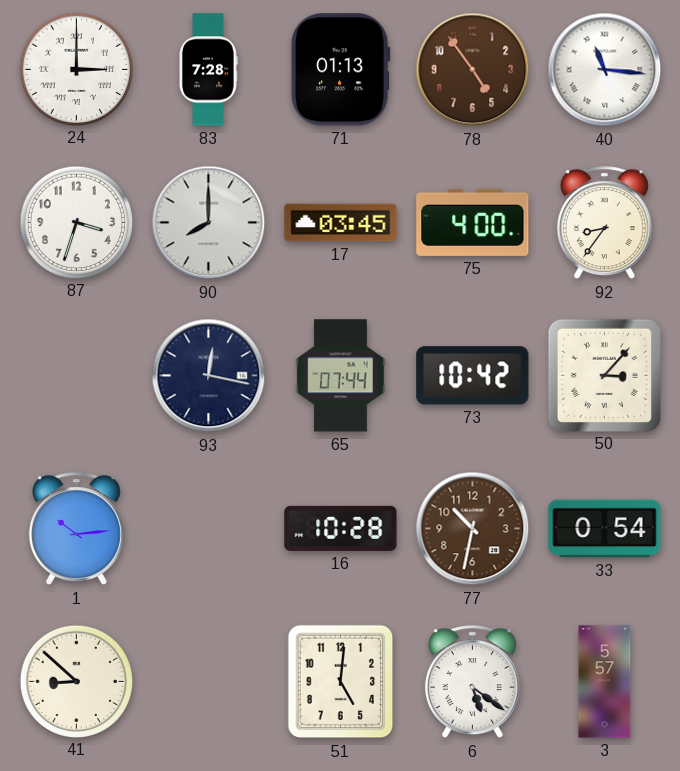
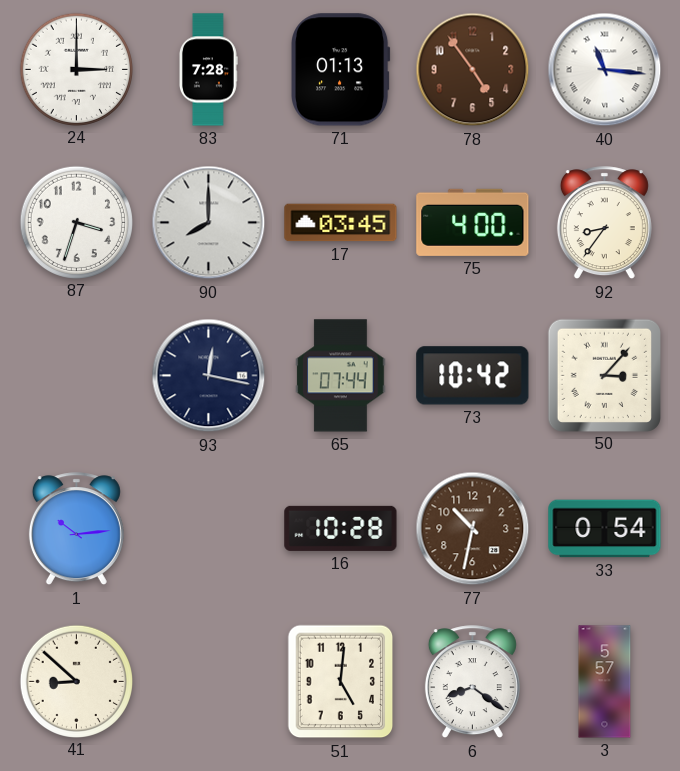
6: 5:21 -> 8:21
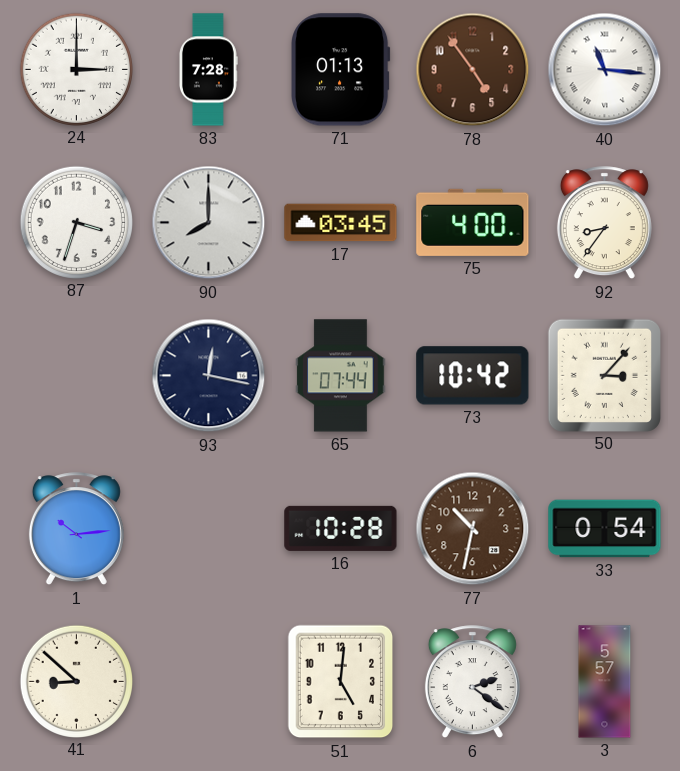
6: 8:21 -> 2:21
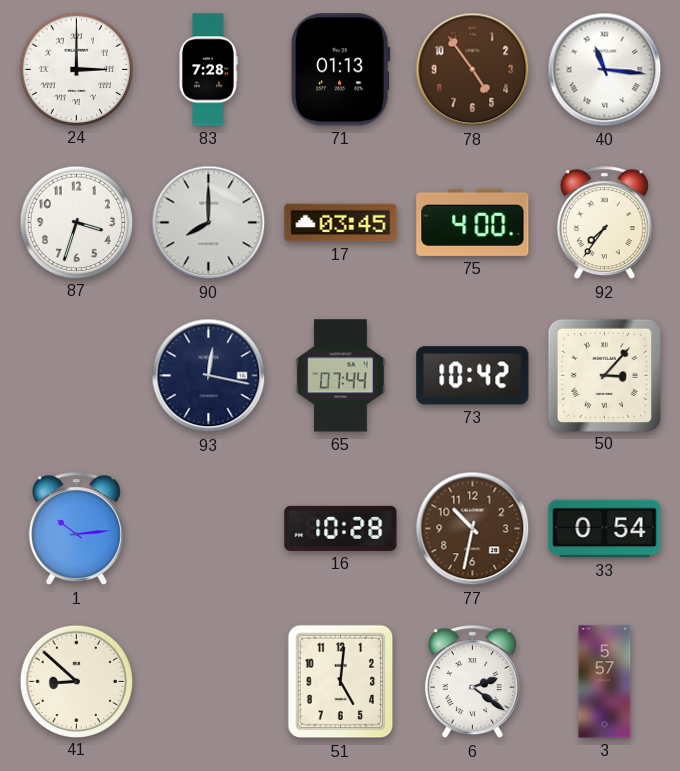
92: 8:36 -> 7:36
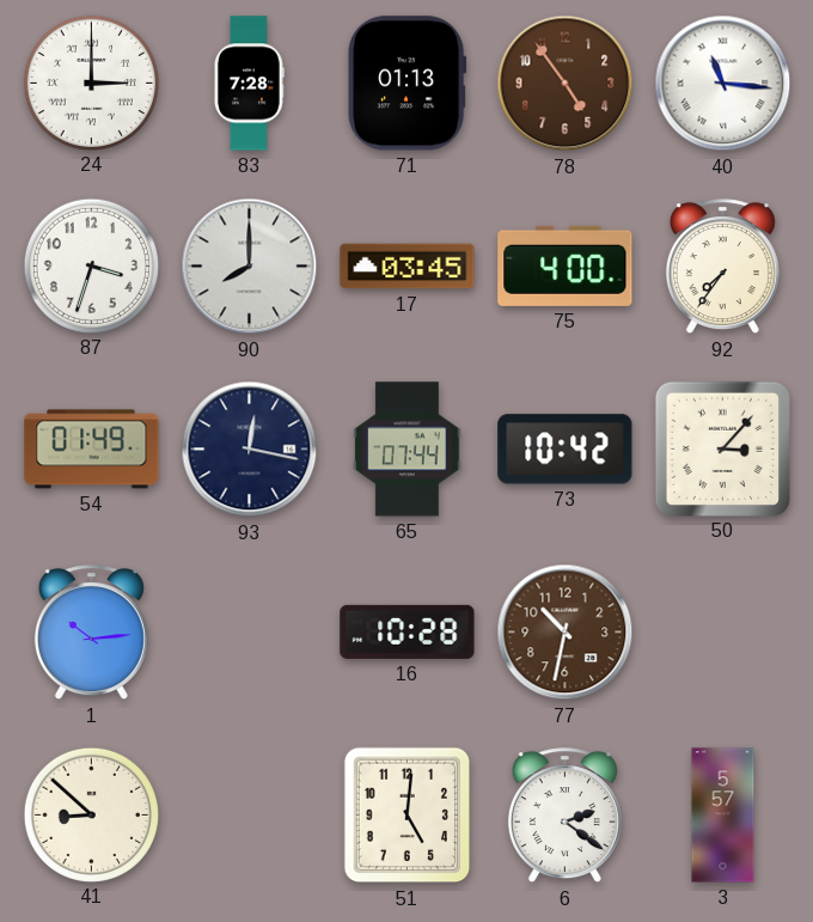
54: none -> 01:49
33: 0:54 -> none
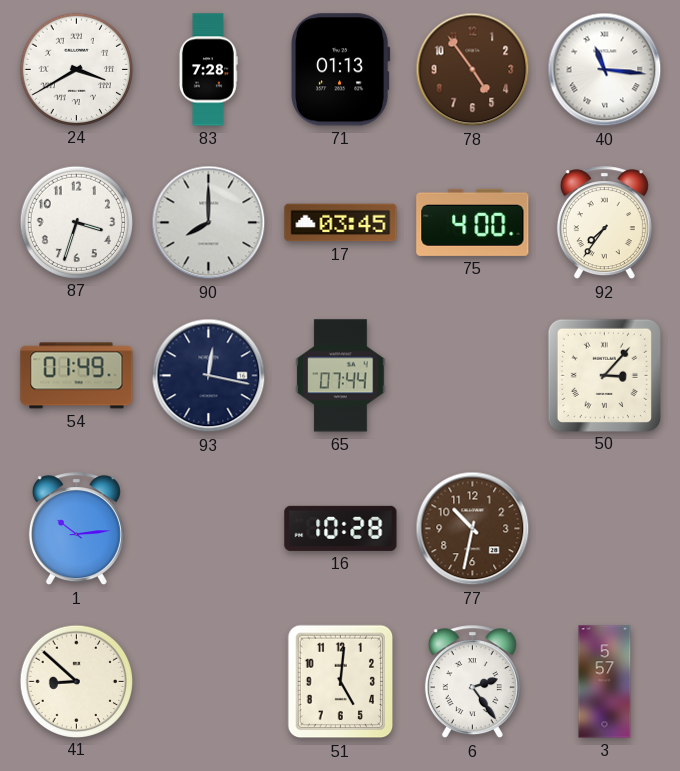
24: 3:00 -> 3:40
73: 10:42 -> none
6: 2:21 -> 2:24
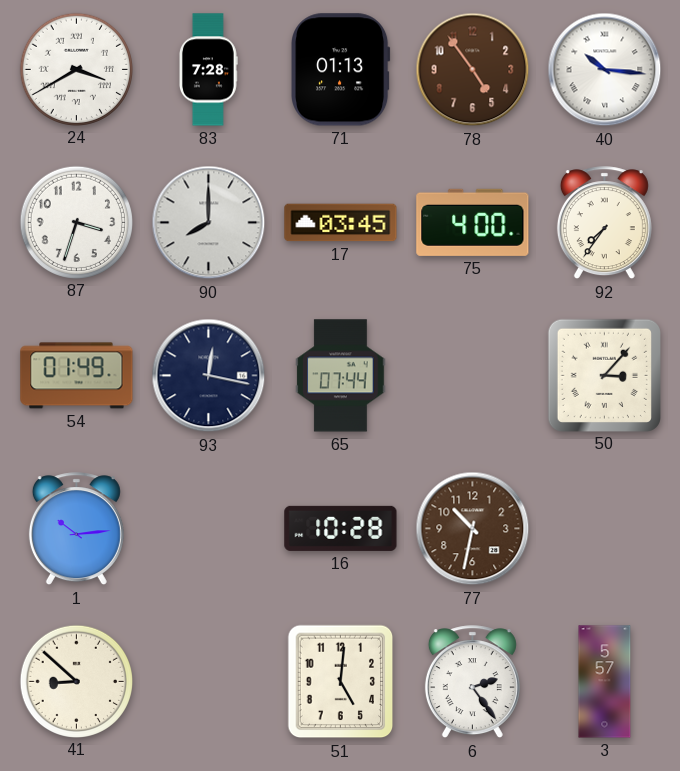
40: 11:16 -> 10:16
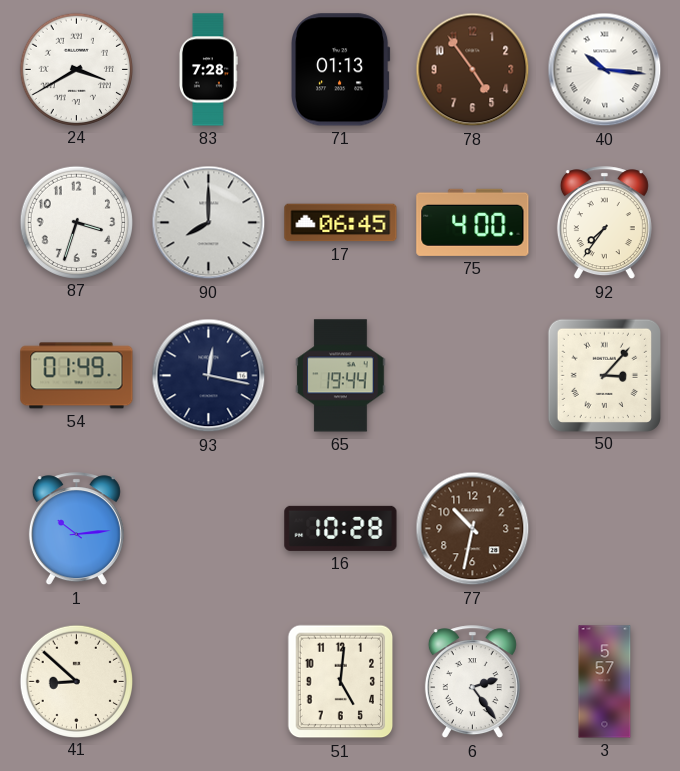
17: 03:45 -> 06:45
65: 07:44 -> 19:44
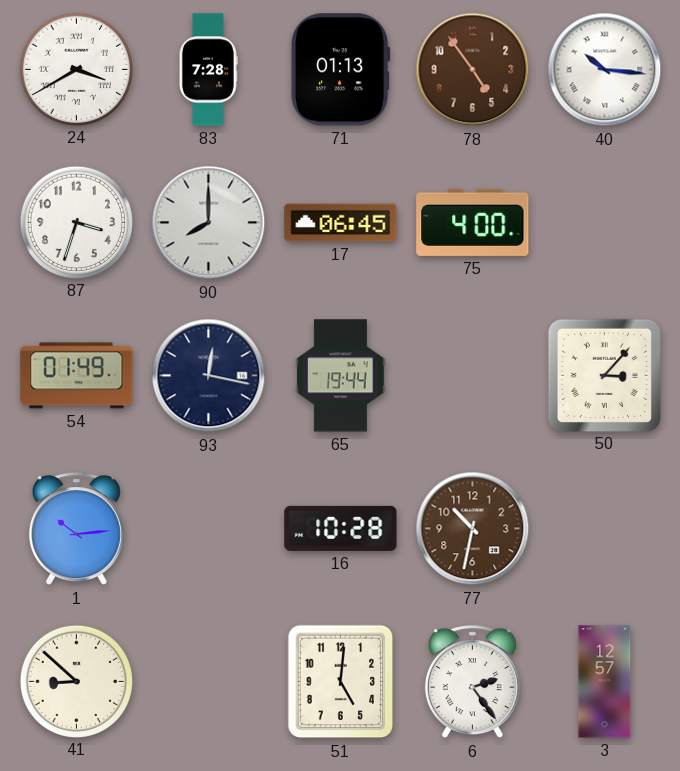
92: 7:36 -> none
3: 5:57 -> 12:57
